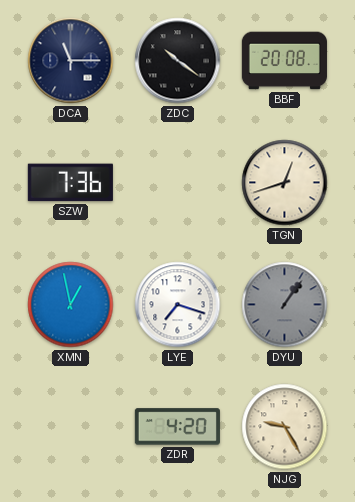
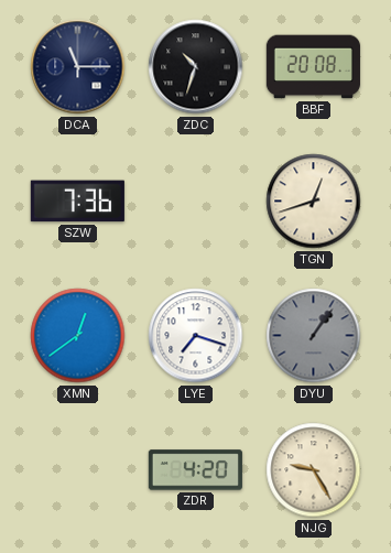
ZDC: 10:21 -> 10:33
XMN: 12:58 -> 12:39
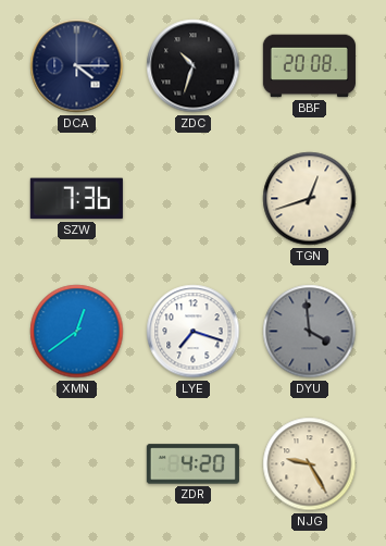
DCA: 11:15 -> 4:15
DYU: 1:06 -> 3:59
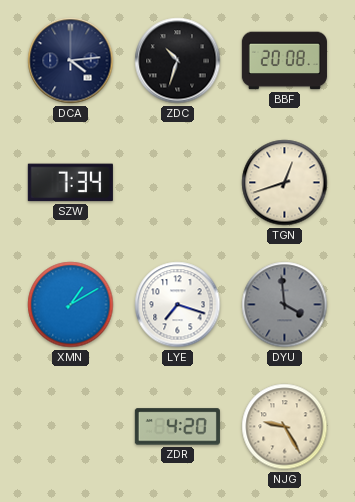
DCA: 4:15 -> 4:14
SZW: 7:36 -> 7:34
XMN: 12:39 -> 1:10
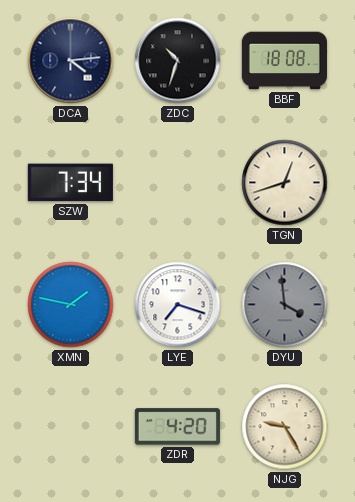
BBF: 20:08 -> 18:08
XMN: 1:10 -> 1:47
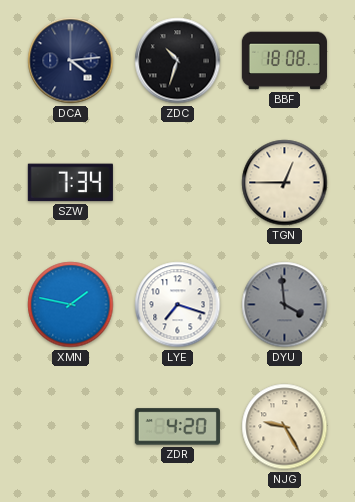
TGN: 12:42 -> 12:45
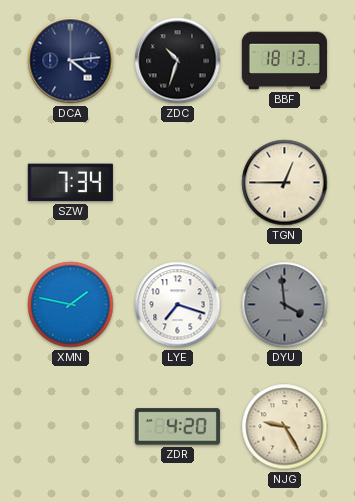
BBF: 18:08 -> 18:13
